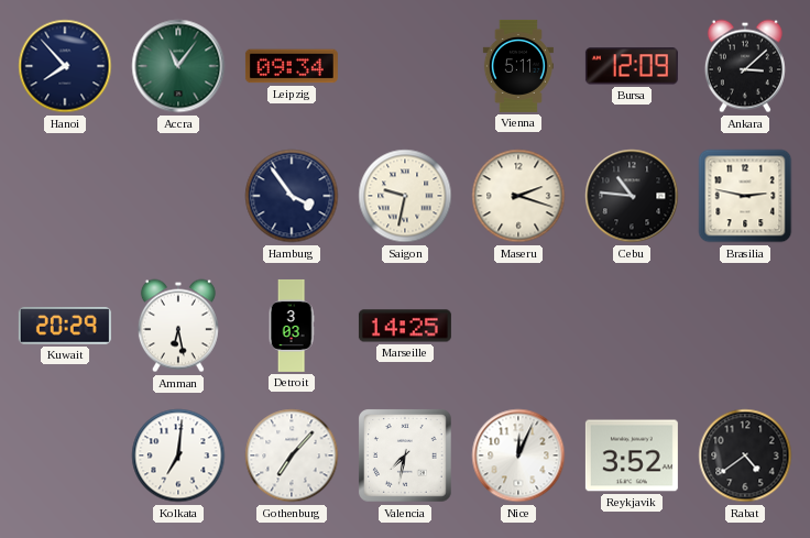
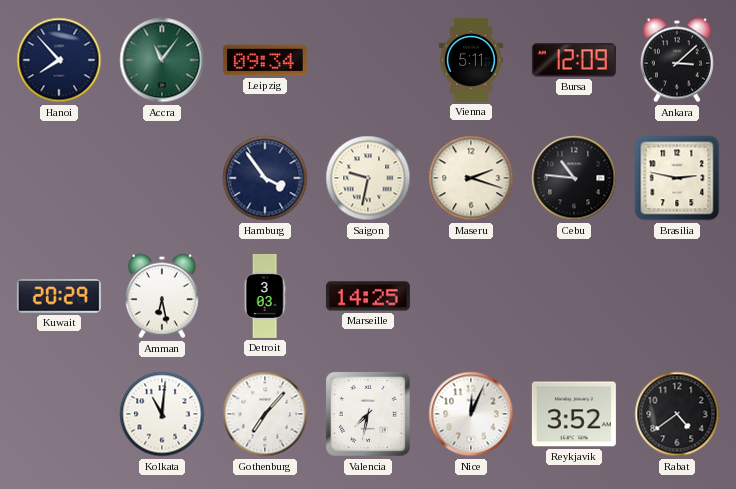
Kolkata: 7:01 -> 11:01
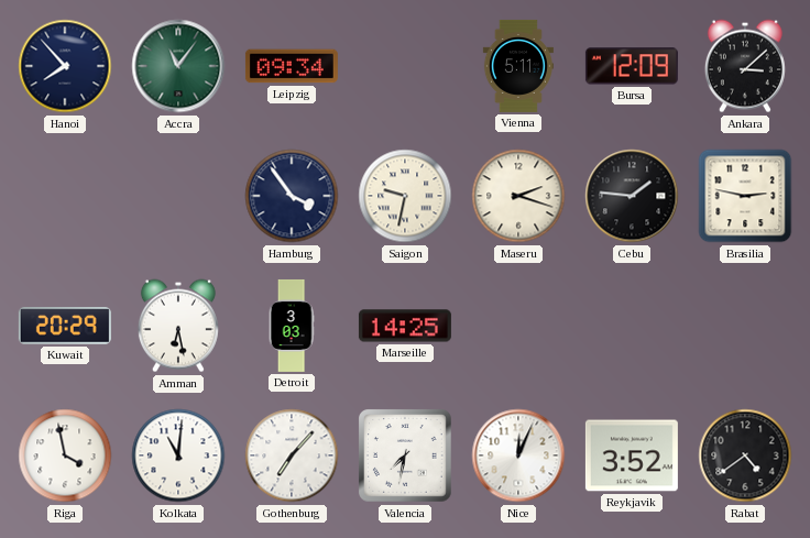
Cebu: 10:46 -> 1:46
Riga: none -> 3:58
